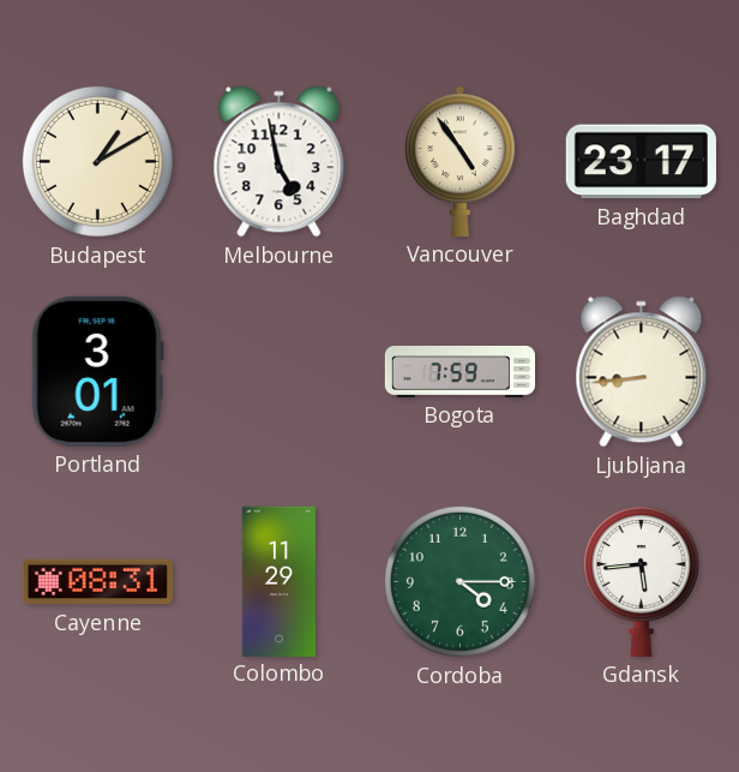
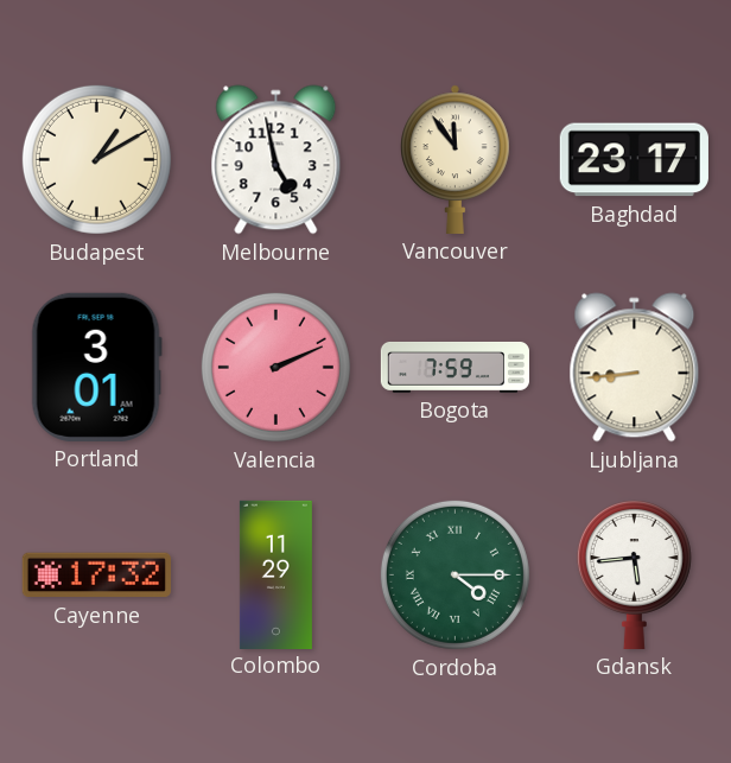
Vancouver: 4:54 -> 11:54
Valencia: none -> 2:11
Cayenne: 08:31 -> 17:32
Cordoba numerals: Arabic -> Roman
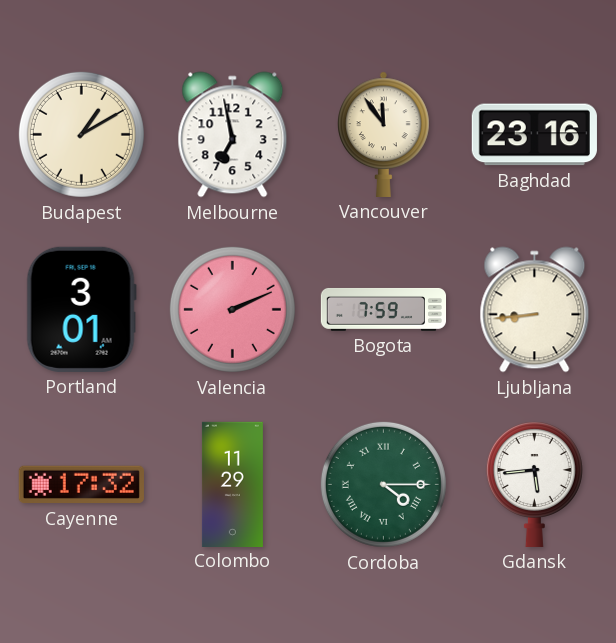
Melbourne: 4:58 -> 6:58
Baghdad: 23:17 -> 23:16
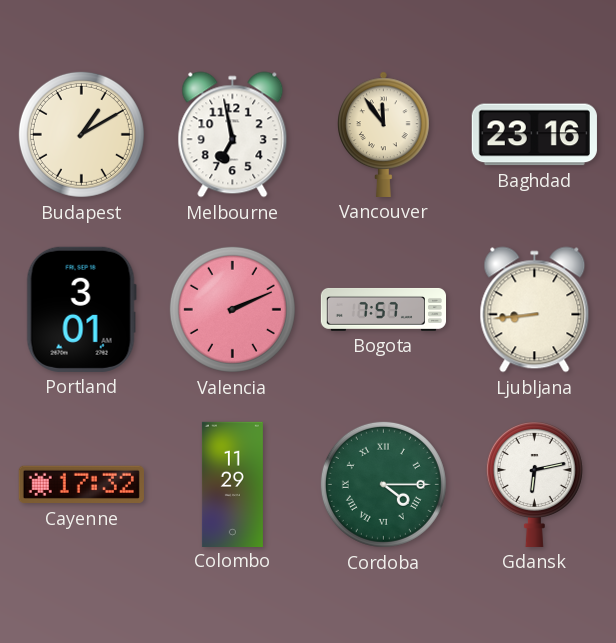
Bogota: 7:59 -> 7:57
Gdansk: 5:44 -> 6:13
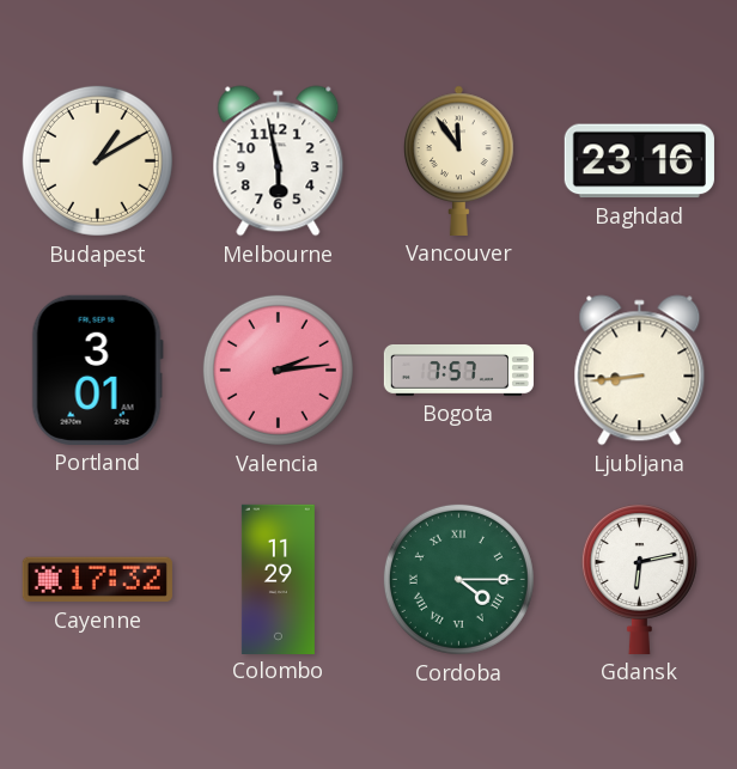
Melbourne: 6:58 -> 5:58
Valencia: 2:11 -> 2:14
